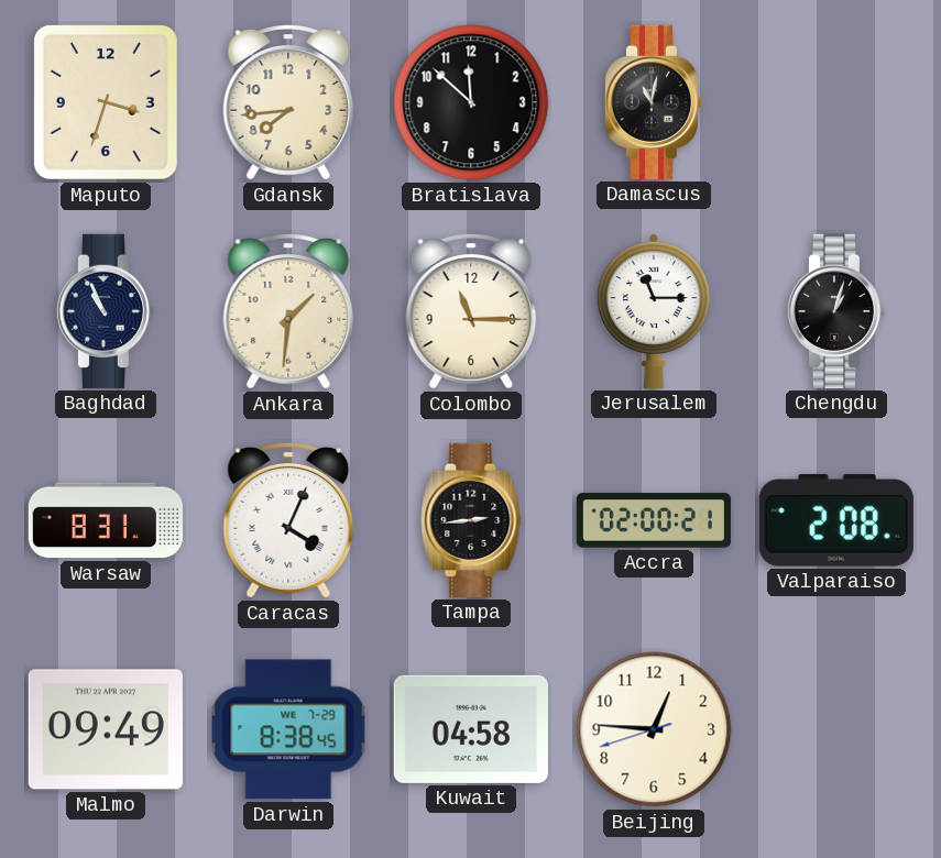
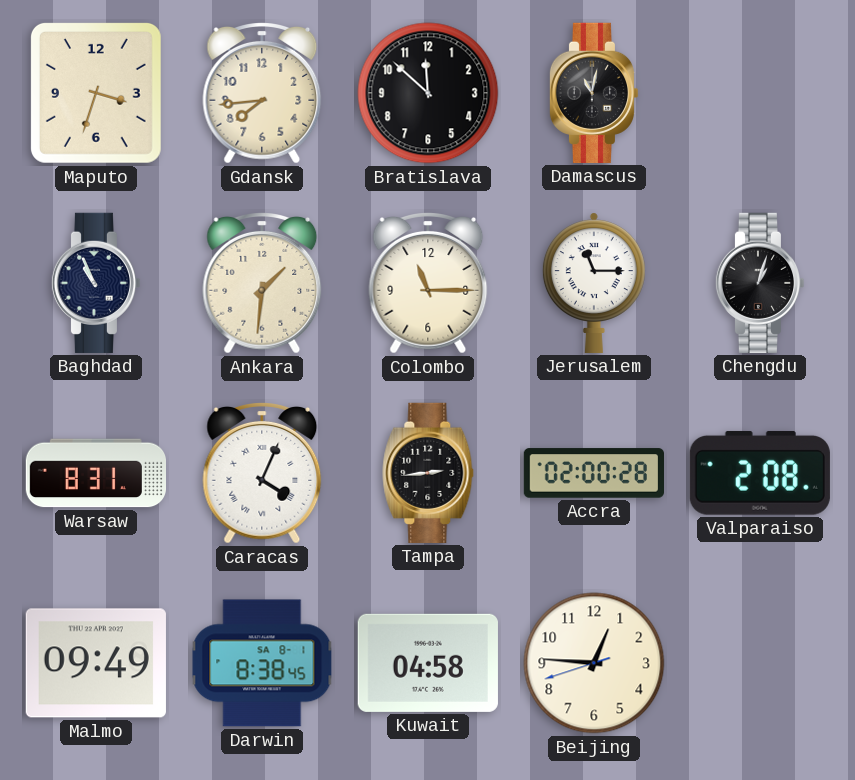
Accra: 02:00:21 -> 02:00:28
Darwin date: WE 7-29 -> SA 8-1
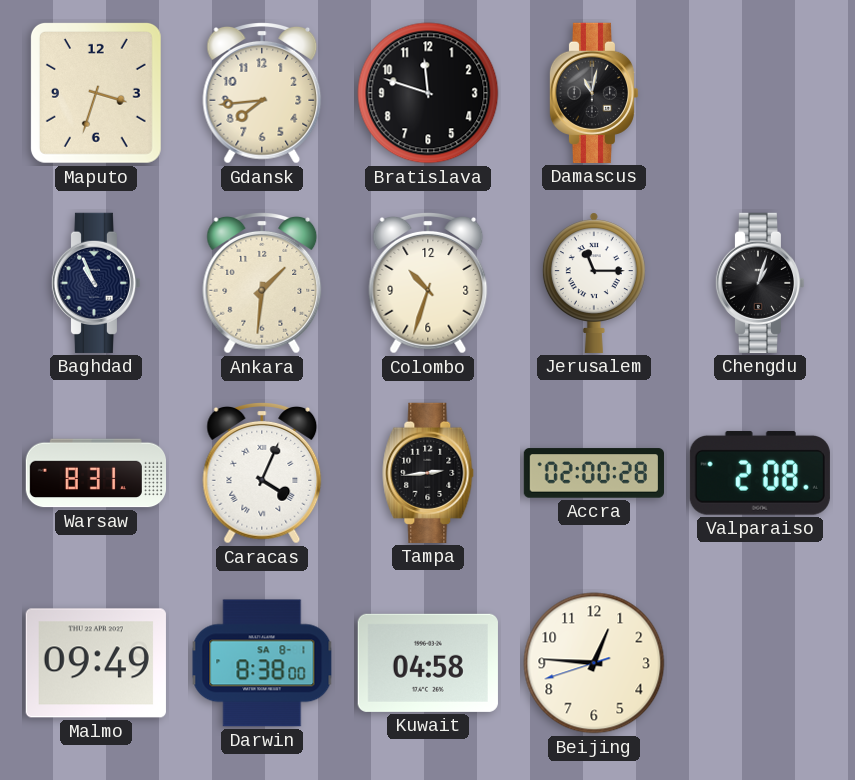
Bratislava: 11:52 -> 11:48
Colombo: 11:15 -> 10:33
Darwin: 8:38:45 -> 8:38:00
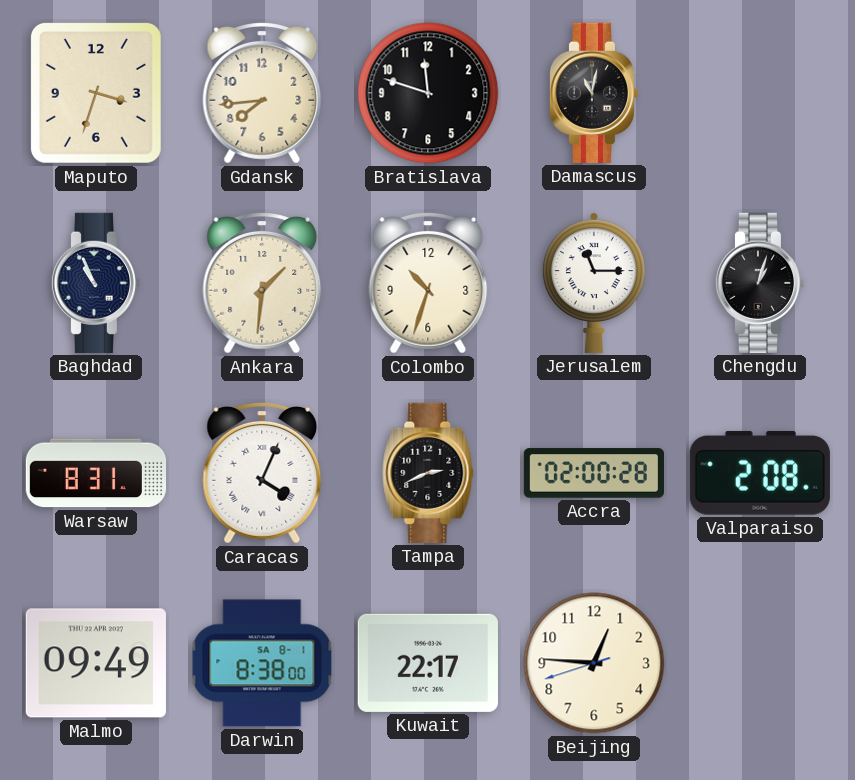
Tampa: 2:44 -> 2:41
Kuwait: 04:58 -> 22:17
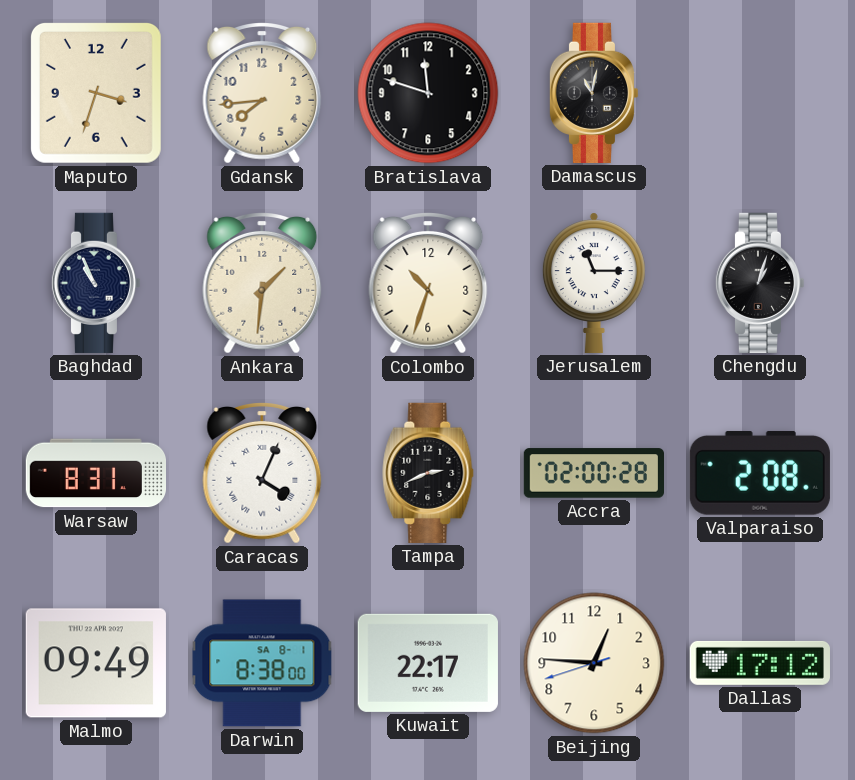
Dallas: none -> 17:12
